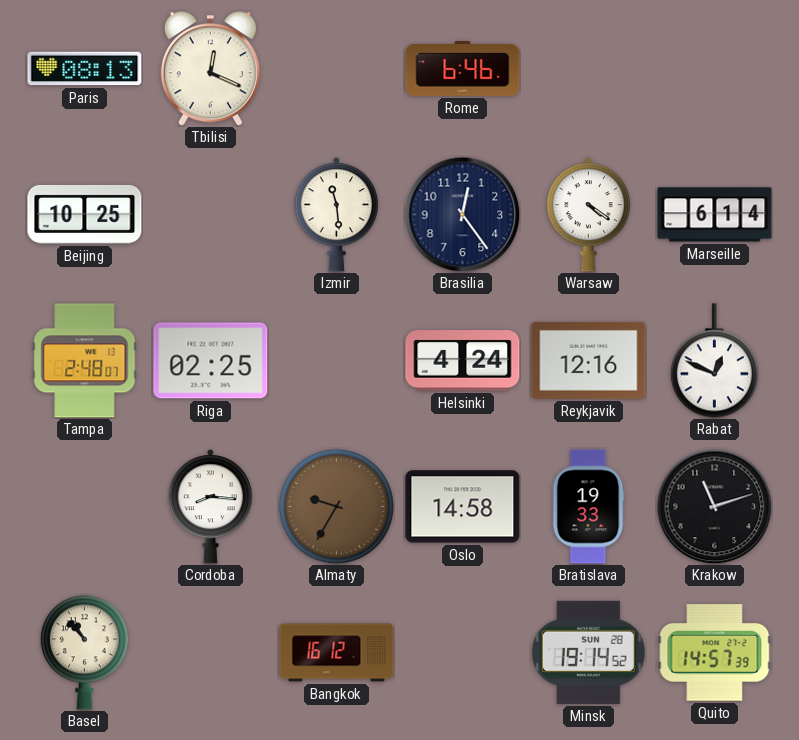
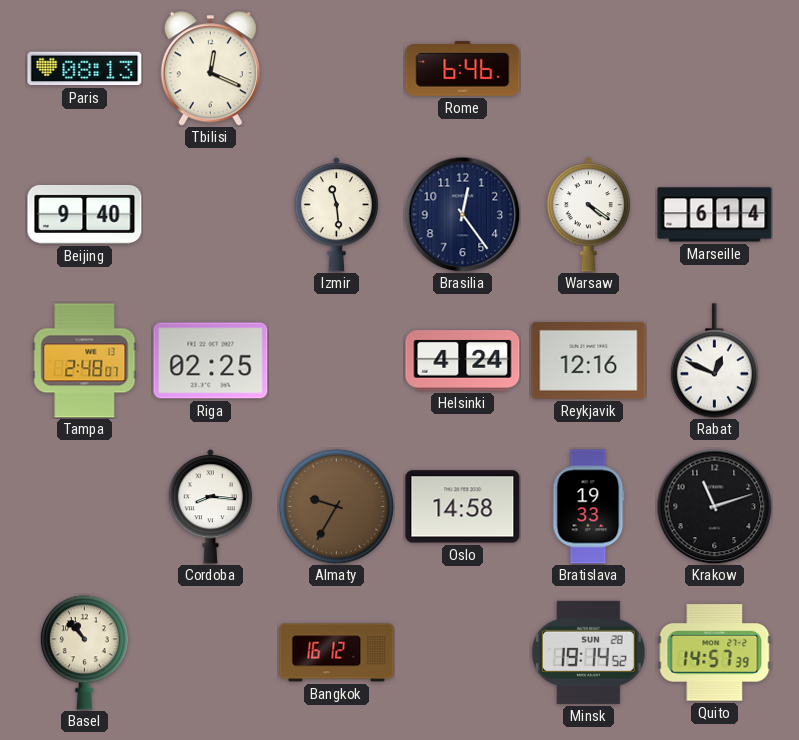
Beijing: 10:25 -> 9:40
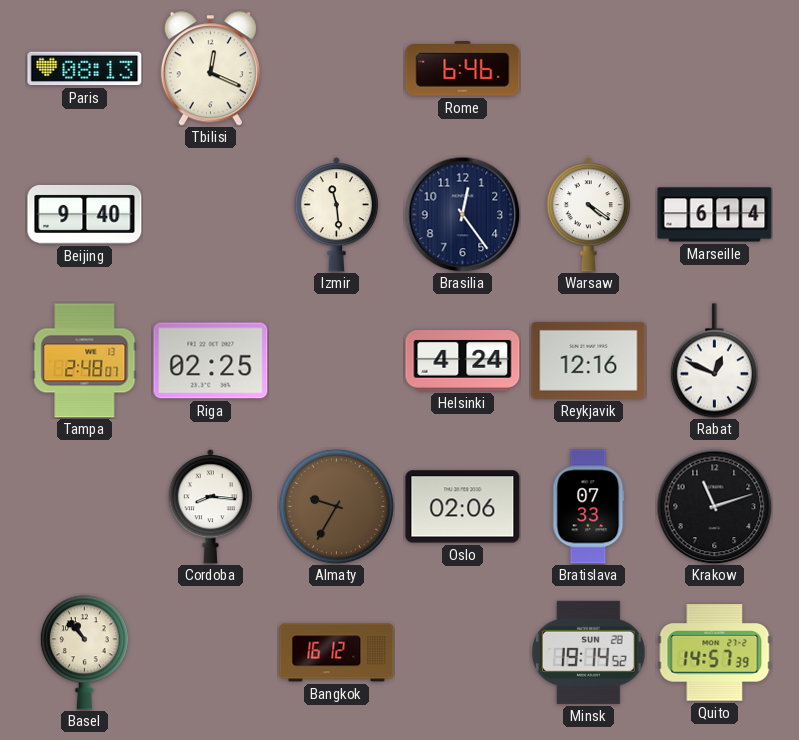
Oslo: 14:58 -> 02:06
Bratislava: 19:33 -> 07:33
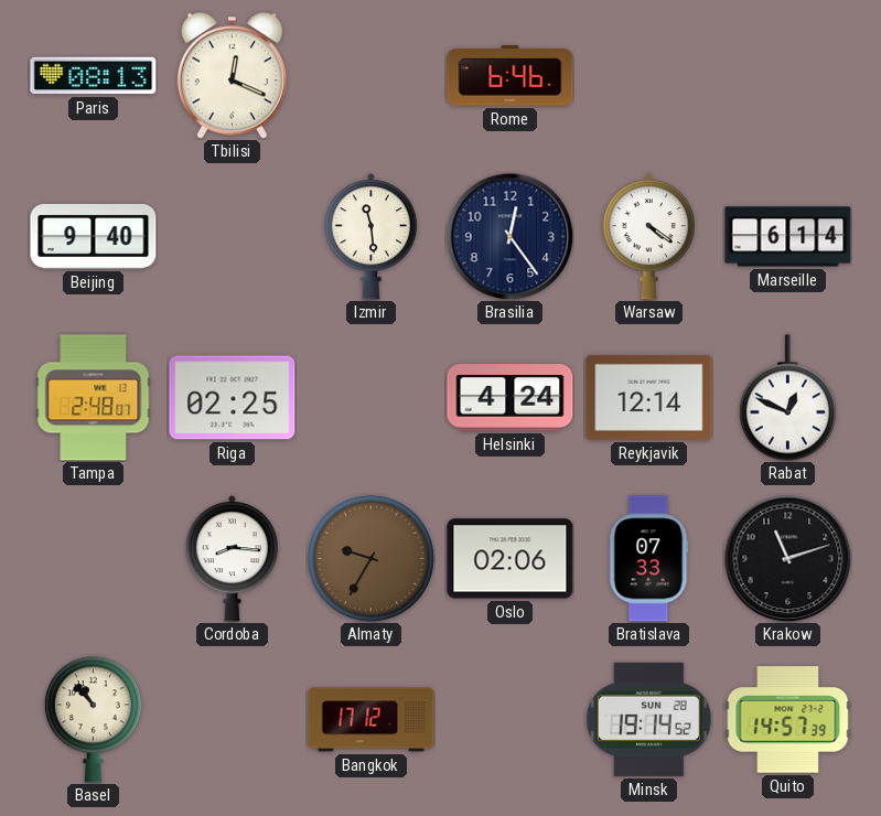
Reykjavik: 12:16 -> 12:14
Bangkok: 16:12 -> 17:12
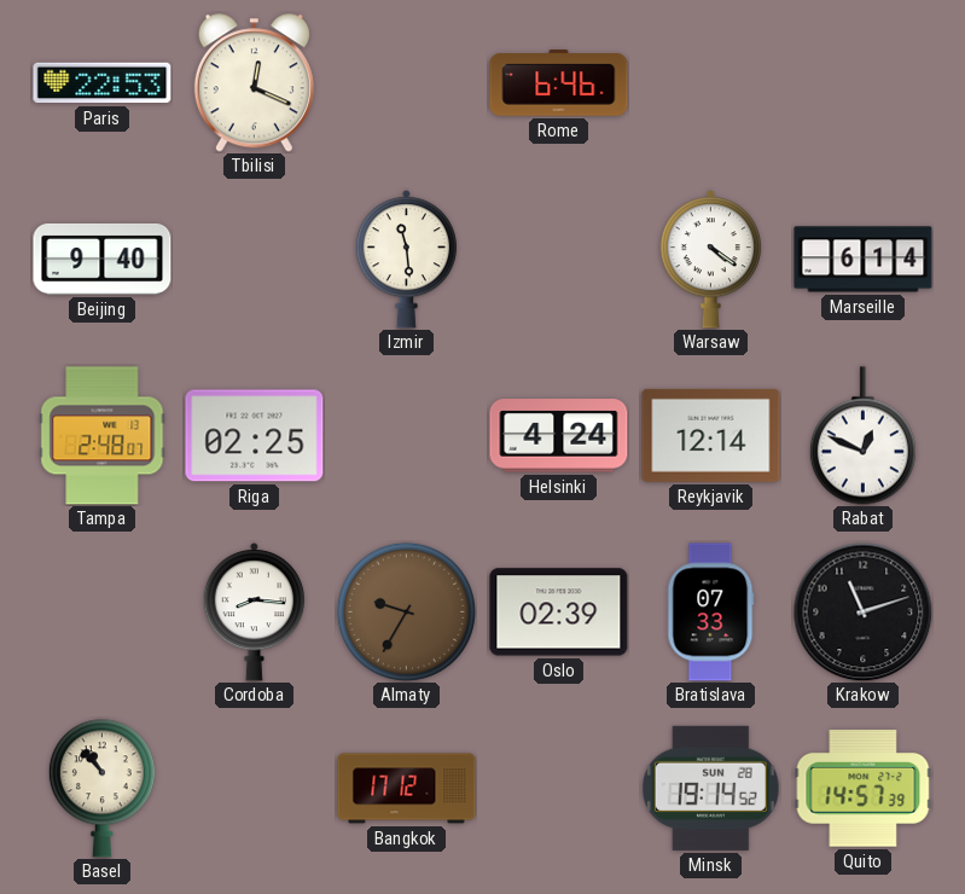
Paris: 08:13 -> 22:53
Brasilia: 12:24 -> none
Oslo: 02:06 -> 02:39
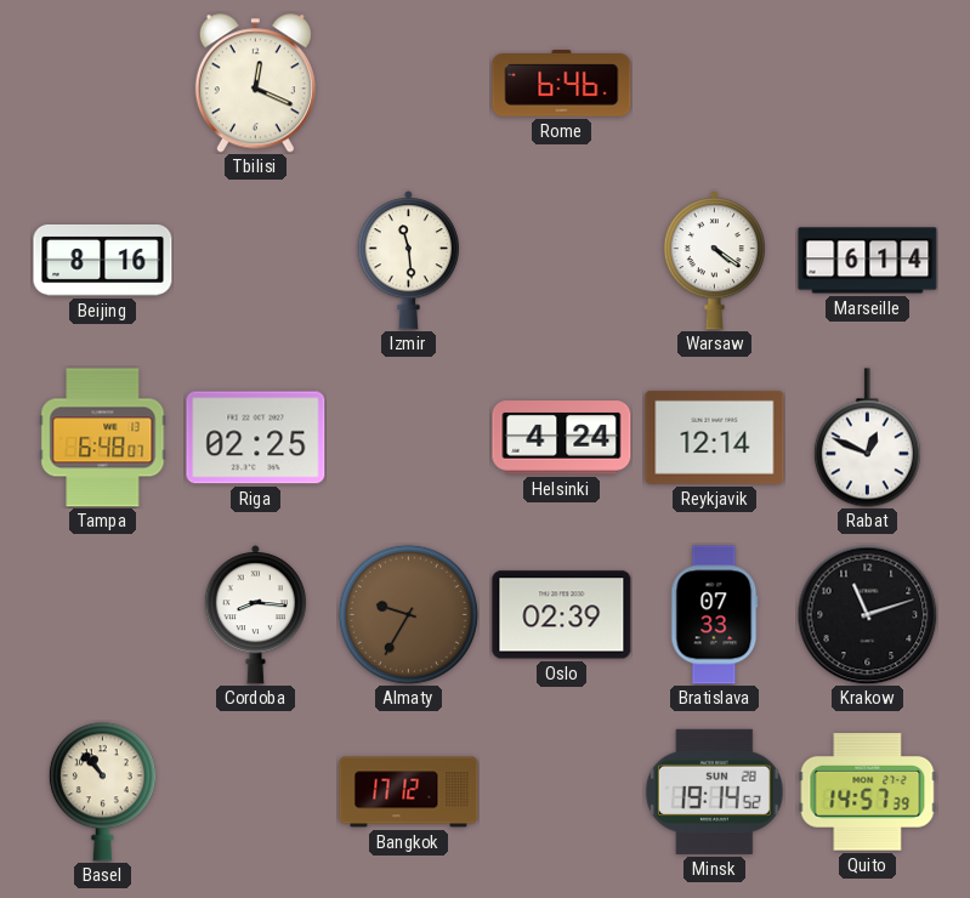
Paris: 22:53 -> none
Beijing: 9:40 -> 8:16
Tampa: 2:48 -> 6:48
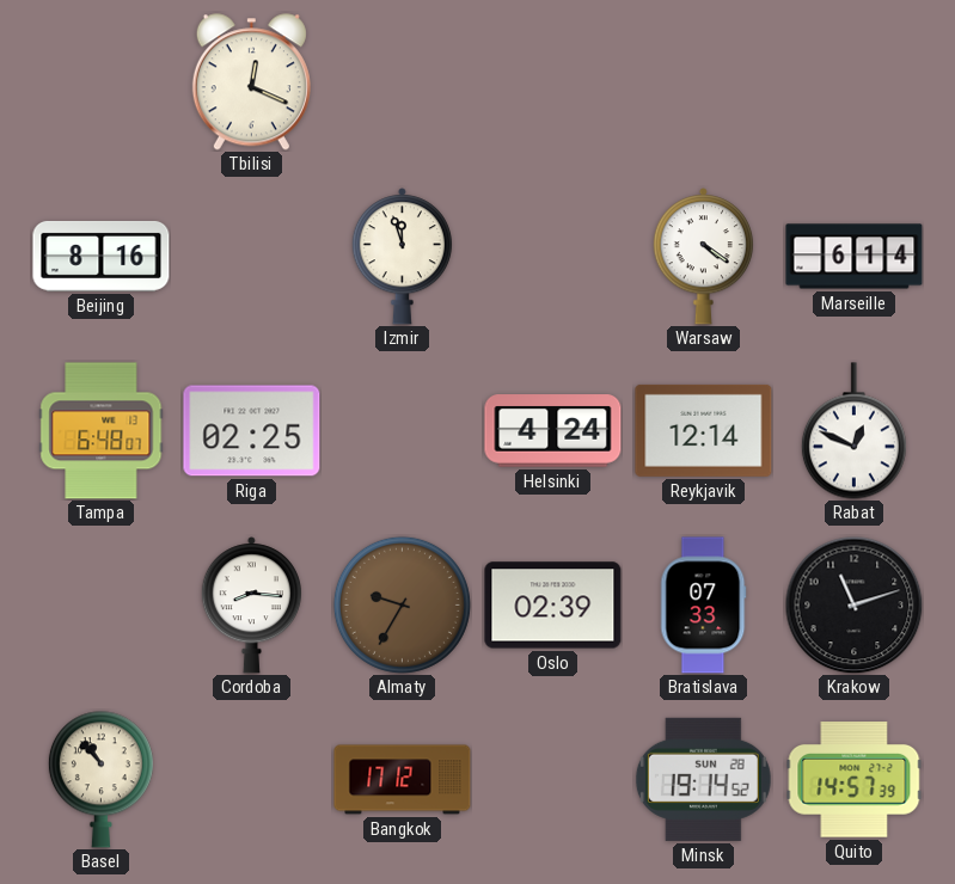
Rome: 6:46 -> none
Izmir: 11:29 -> 11:57
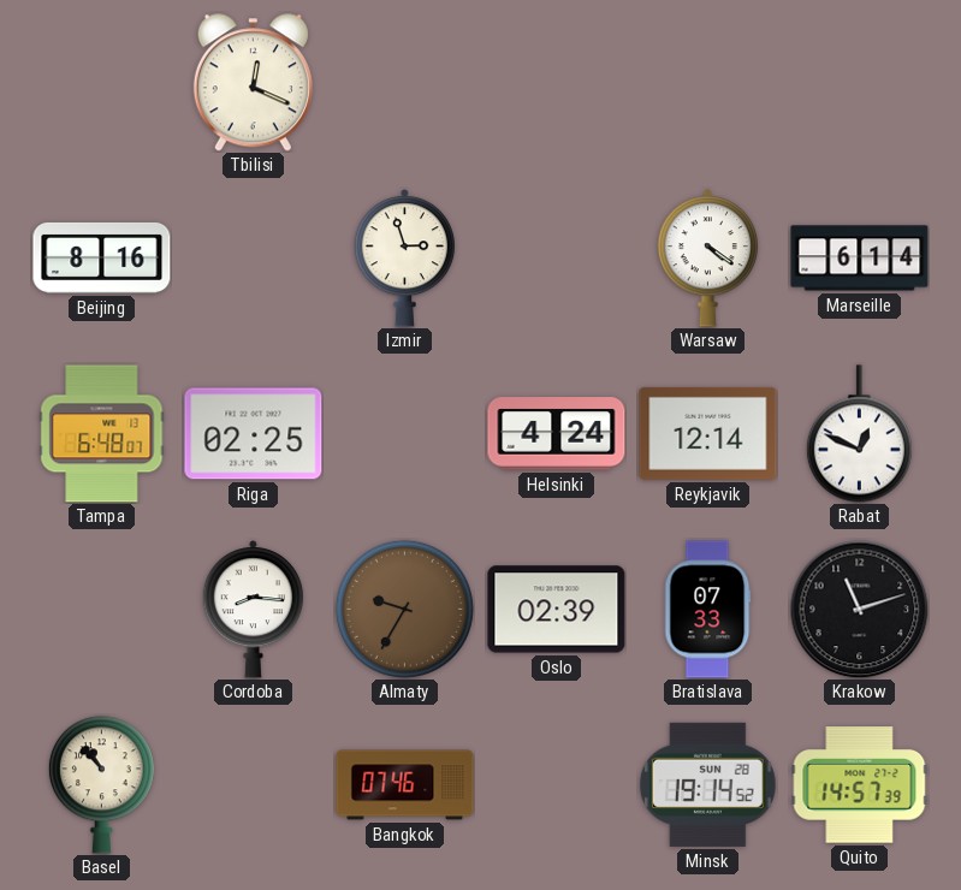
Izmir: 11:57 -> 2:57
Bangkok: 17:12 -> 07:46
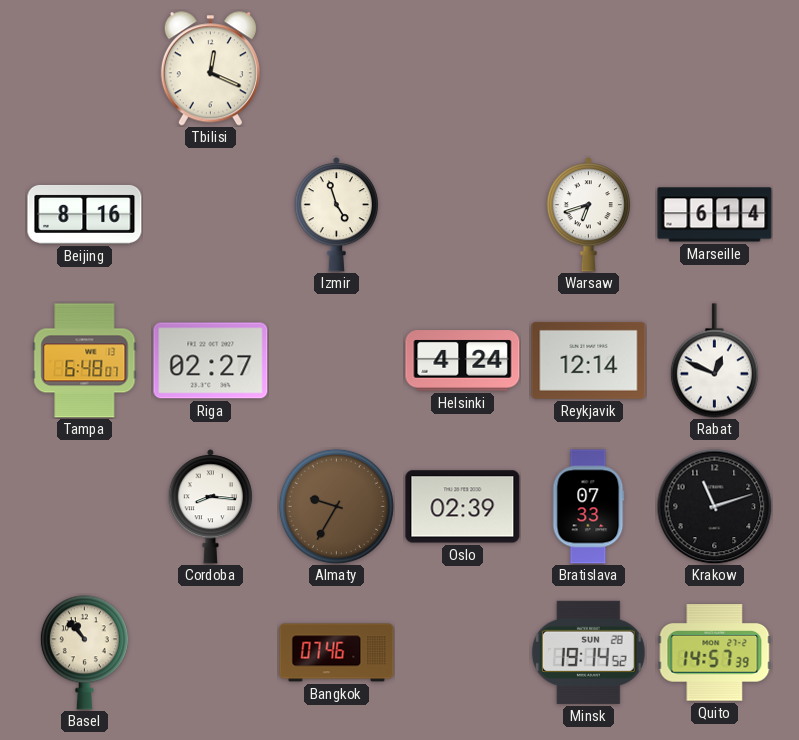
Izmir: 2:57 -> 4:57
Warsaw: 4:21 -> 6:42
Riga: 02:25 -> 02:27
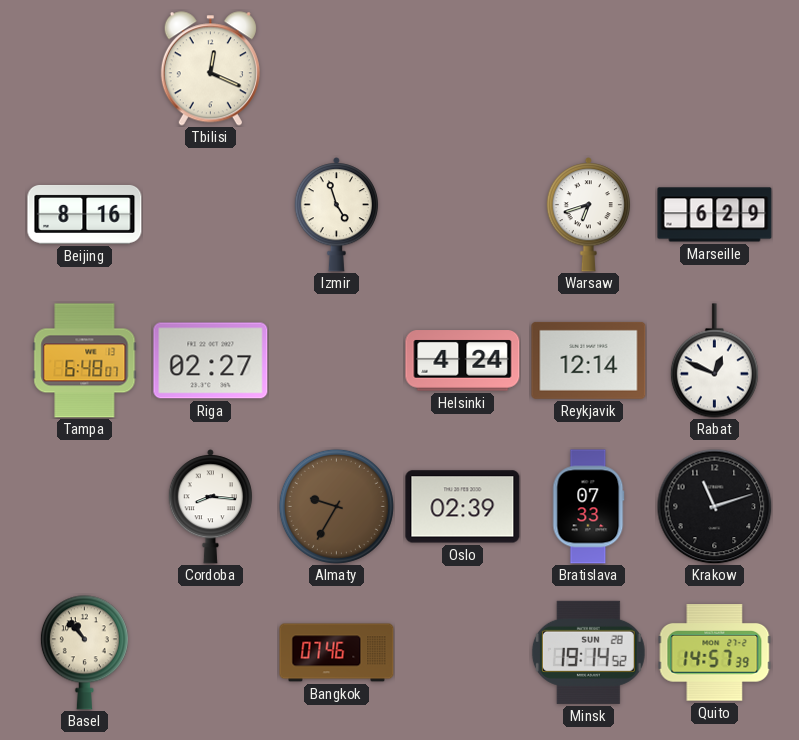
Marseille: 6:14 -> 6:29
